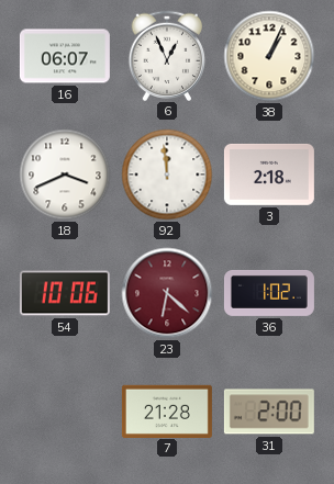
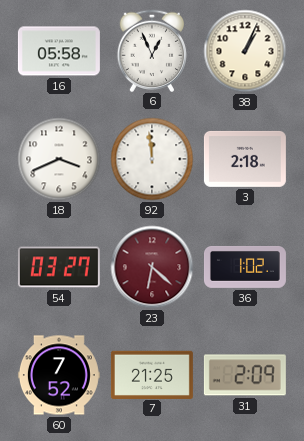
16: 06:07 -> 05:58
54: 10:06 -> 03:27
60: none -> 7:52
7: 21:28 -> 21:25
31: 2:00 -> 2:09
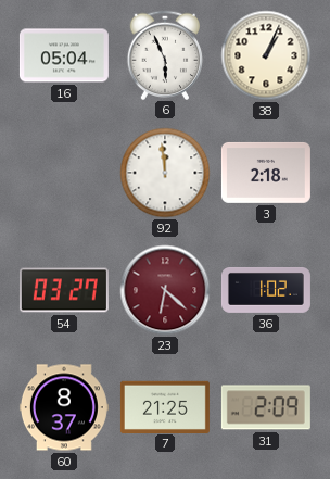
16: 05:58 -> 05:04
6: 12:56 -> 5:56
18: 3:41 -> none
60: 7:52 -> 8:37
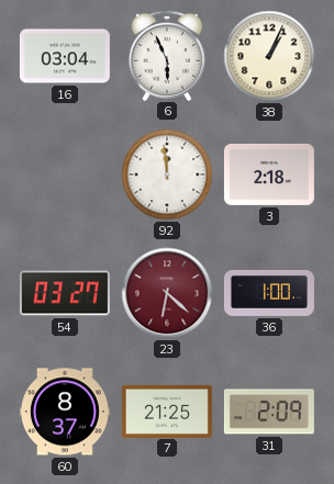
16: 05:04 -> 03:04
36: 1:02 -> 1:00
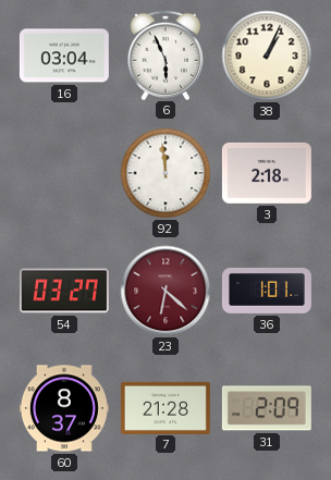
36: 1:00 -> 1:01
7: 21:25 -> 21:28
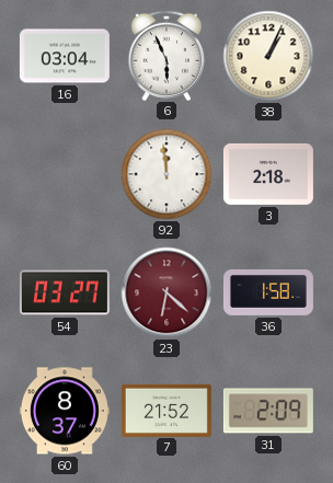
36: 1:01 -> 1:58
7: 21:28 -> 21:52
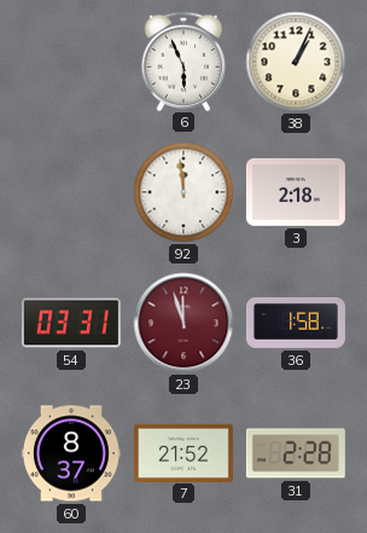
16: 03:04 -> none
54: 03:27 -> 03:31
23: 6:22 -> 11:57
31: 2:09 -> 2:28
